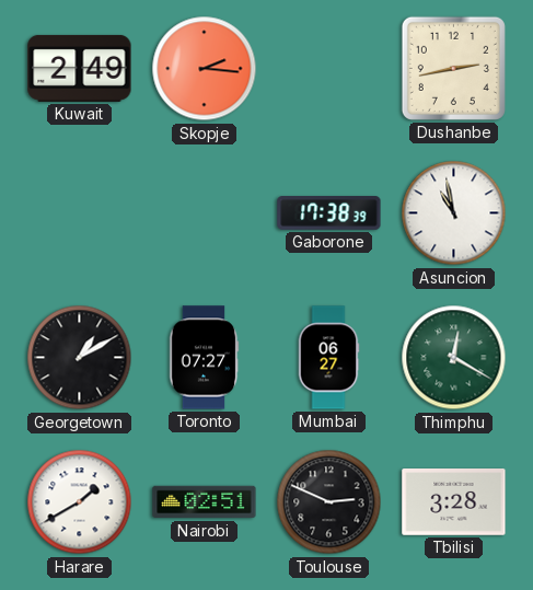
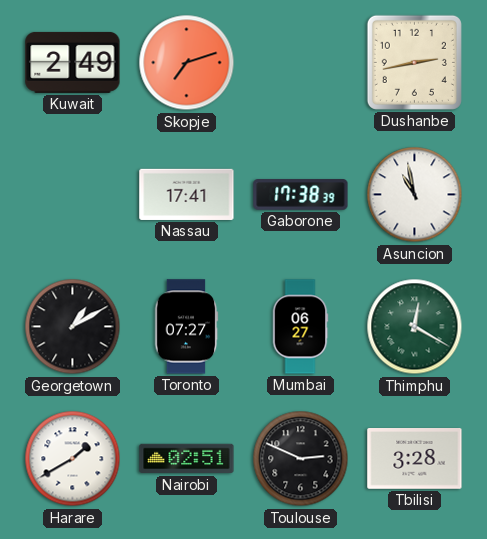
Skopje: 2:16 -> 7:12
Nassau: none -> 17:41
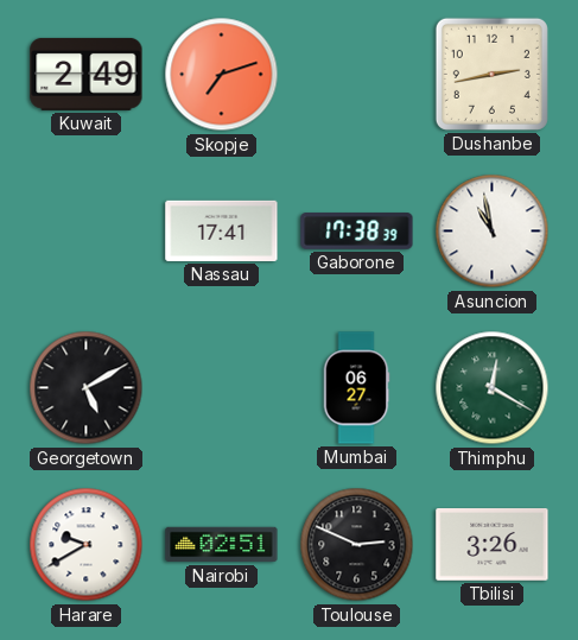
Georgetown: 1:10 -> 5:10
Toronto: 07:27 -> none
Harare: 1:40 -> 9:40
Tbilisi: 3:28 -> 3:26
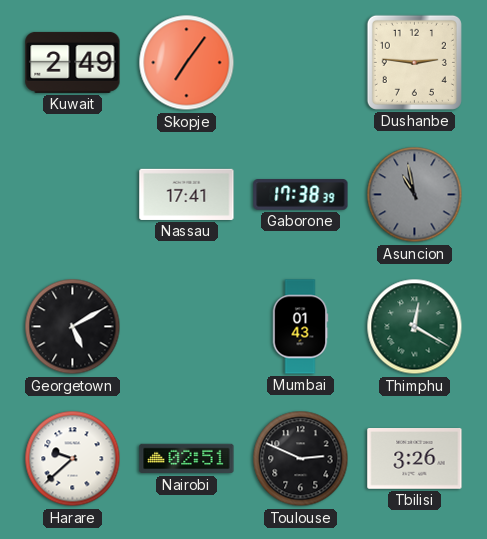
Skopje: 7:12 -> 7:06
Dushanbe: 2:43 -> 2:46
Asuncion dial: white -> grey
Mumbai: 06:27 -> 01:43
Harare: 9:40 -> 9:38
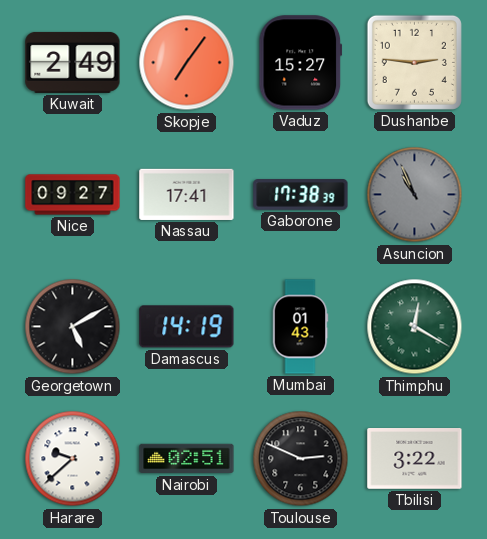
Vaduz: none -> 15:27
Nice: none -> 09:27
Asuncion: 10:58 -> 10:56
Damascus: none -> 14:19
Tbilisi: 3:26 -> 3:22
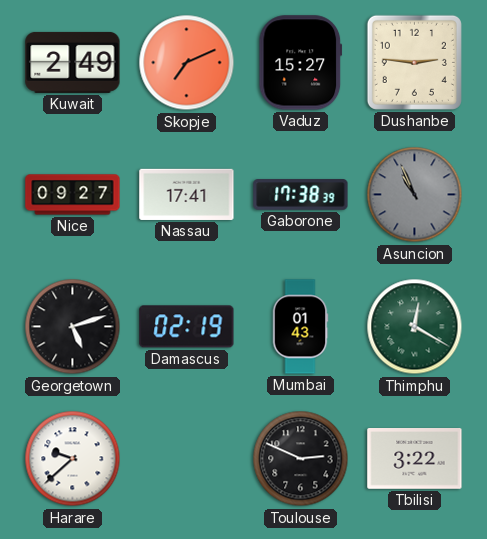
Skopje: 7:06 -> 7:11
Georgetown: 5:10 -> 5:12
Damascus: 14:19 -> 02:19
Nairobi: 02:51 -> none
